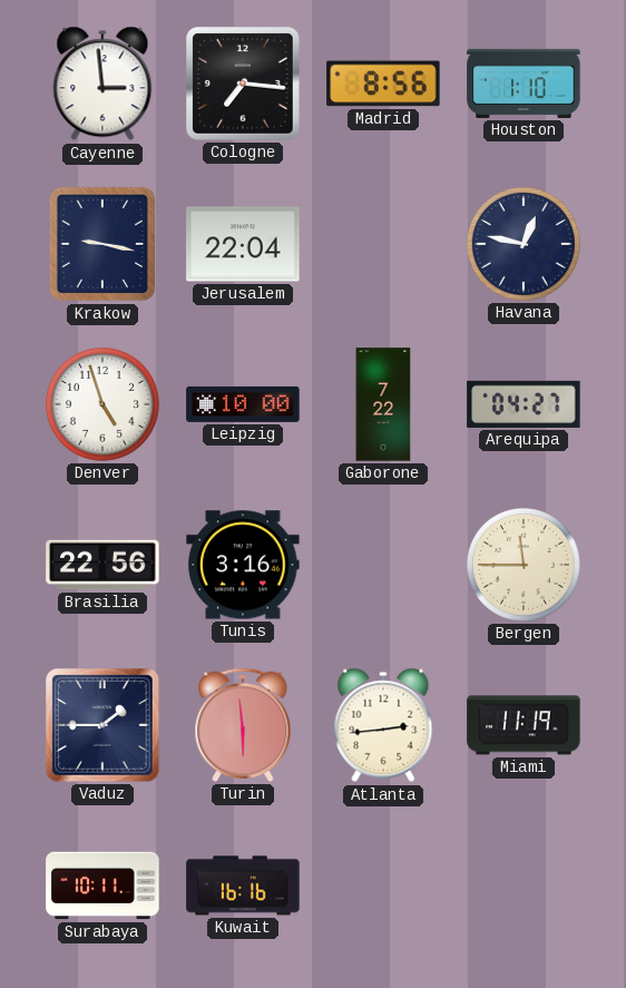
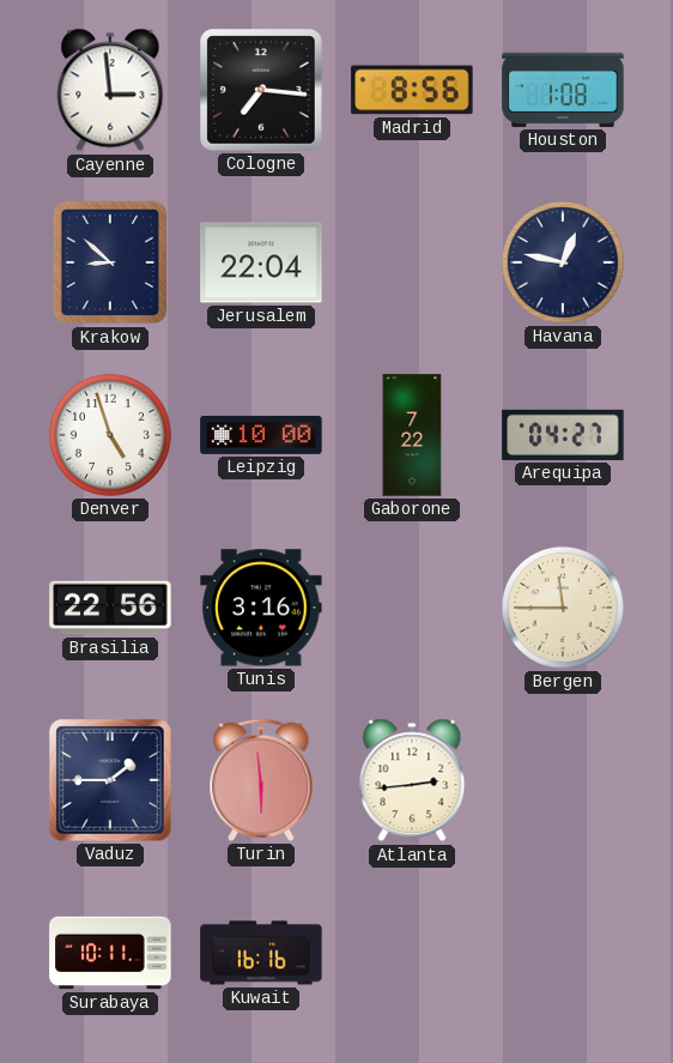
Houston: 1:10 -> 1:08
Krakow: 9:17 -> 8:52
Miami: 11:19 -> none
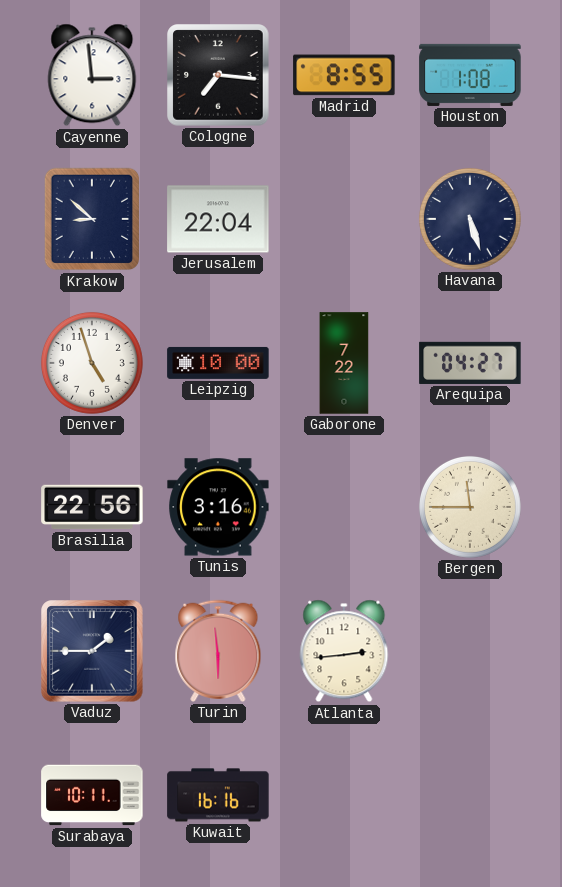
Madrid: 8:56 -> 8:55
Havana: 12:47 -> 5:27
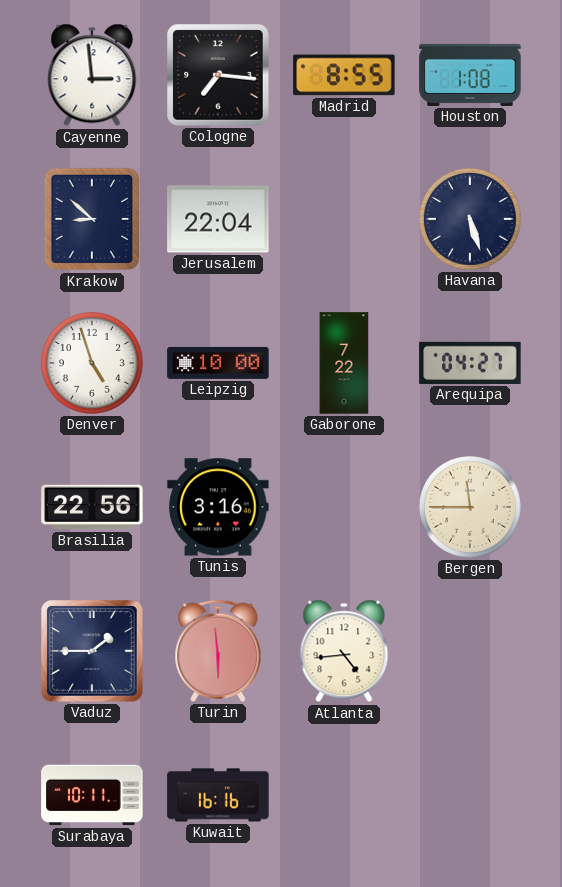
Atlanta: 2:44 -> 4:44
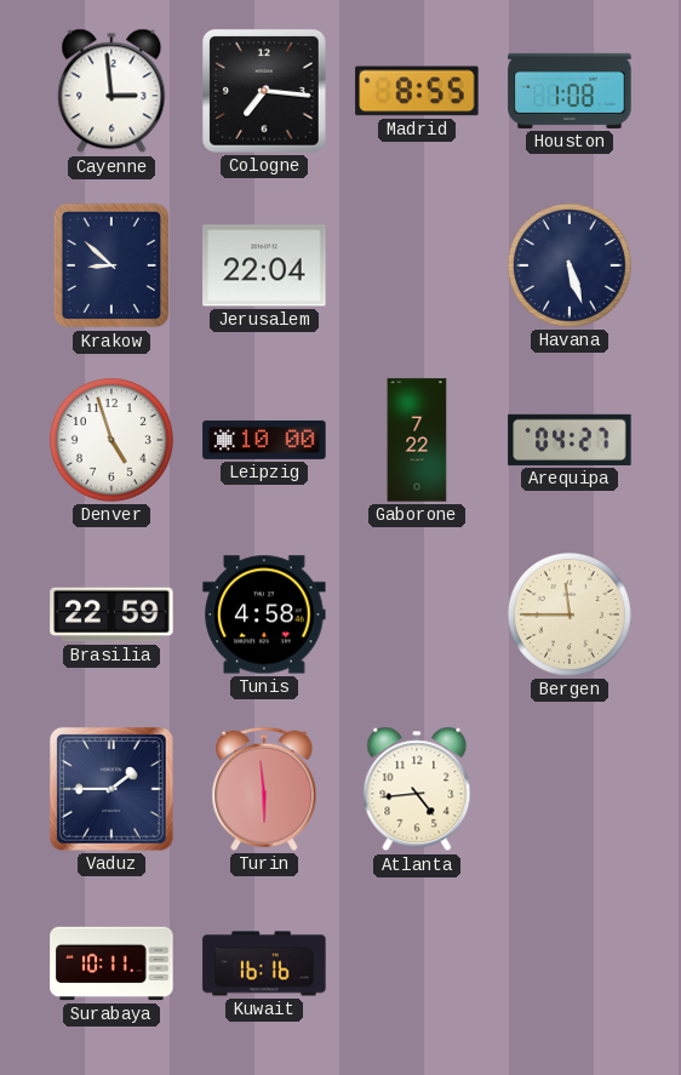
Brasilia: 22:56 -> 22:59
Tunis: 3:16 -> 4:58
